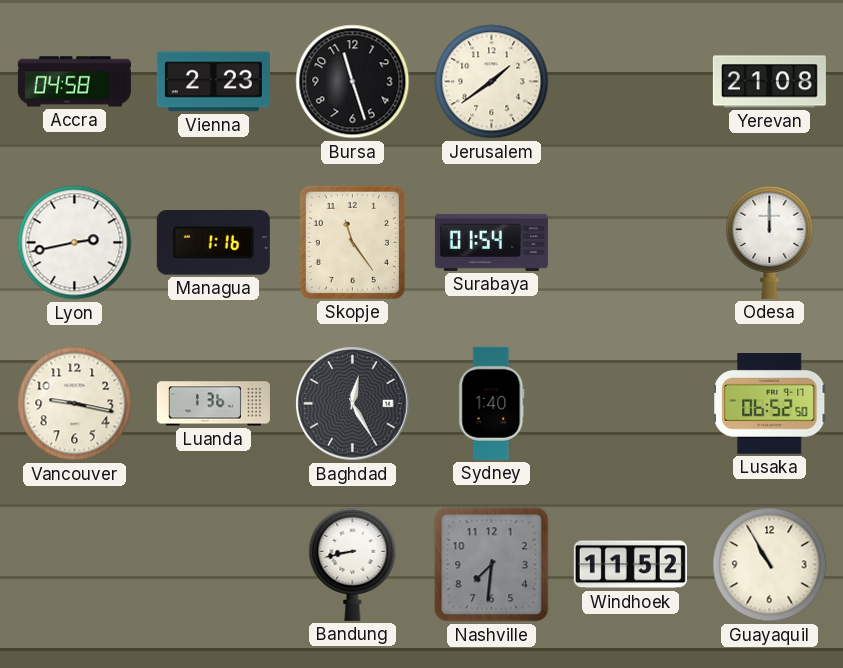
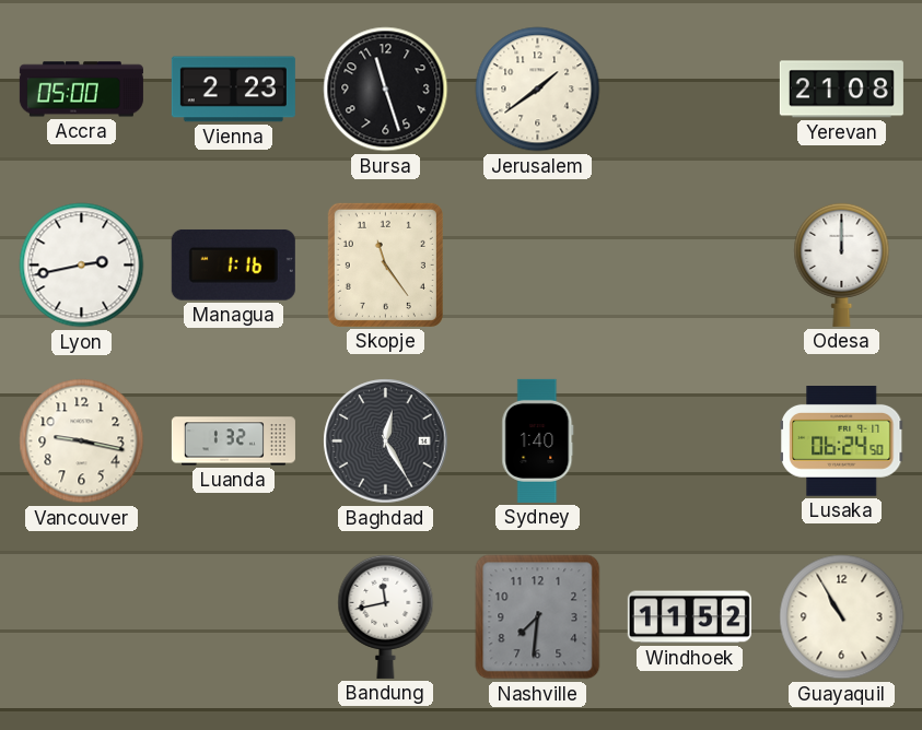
Accra: 04:58 -> 05:00
Surabaya: 01:54 -> none
Luanda: 1:36 -> 1:32
Lusaka: 06:52 -> 06:24
Bandung: 8:43 -> 11:43
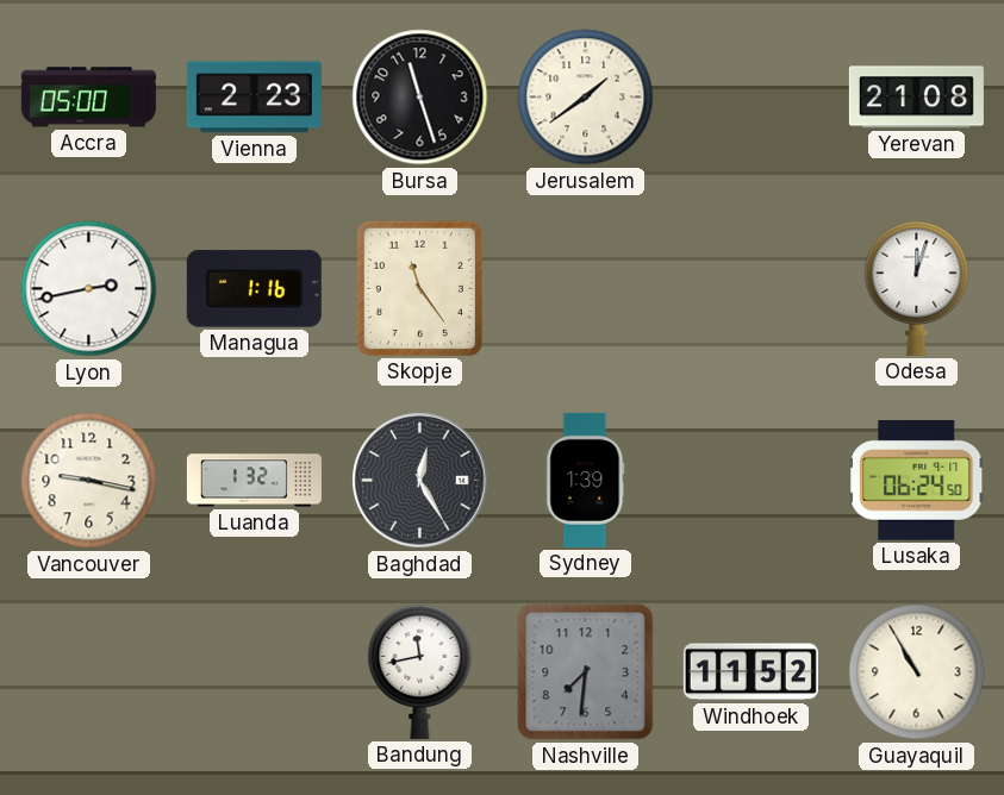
Odesa: 12:00 -> 12:03
Sydney: 1:40 -> 1:39
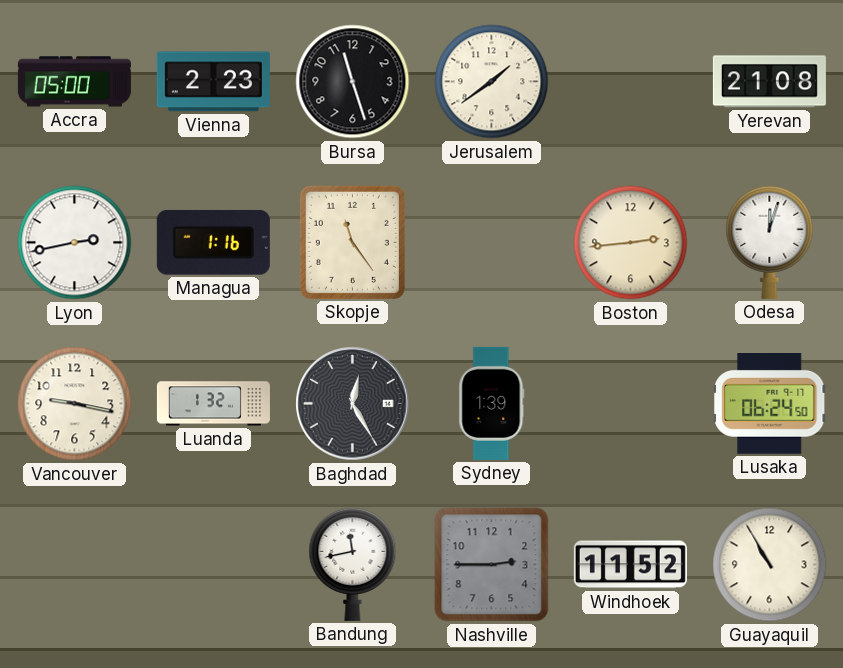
Boston: none -> 2:44
Nashville: 7:31 -> 2:45
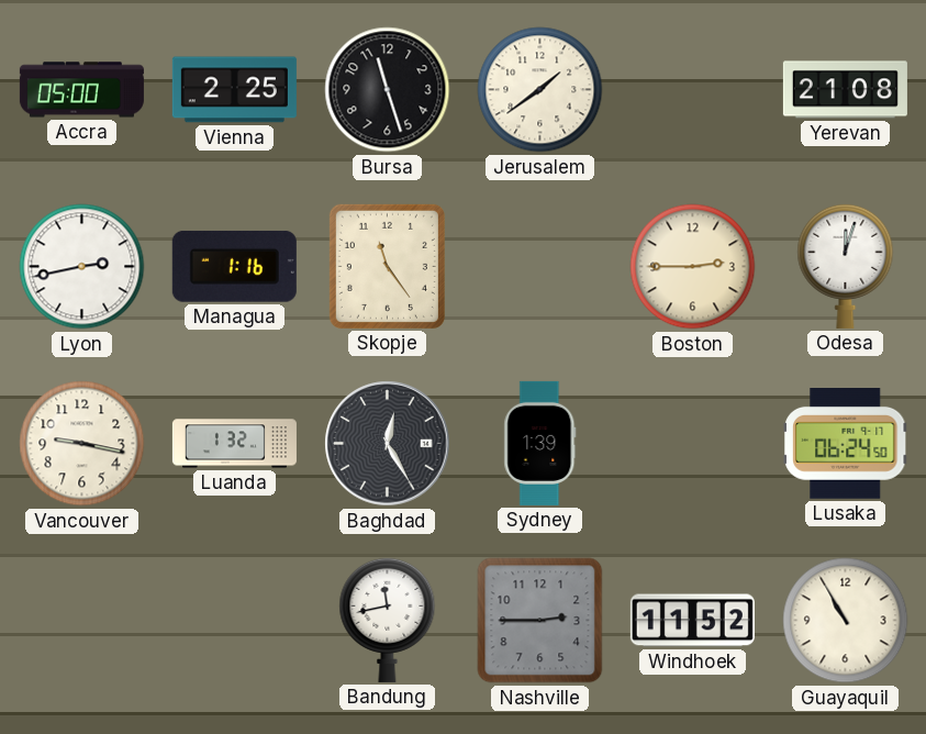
Vienna: 2:23 -> 2:25
Boston: 2:44 -> 2:45
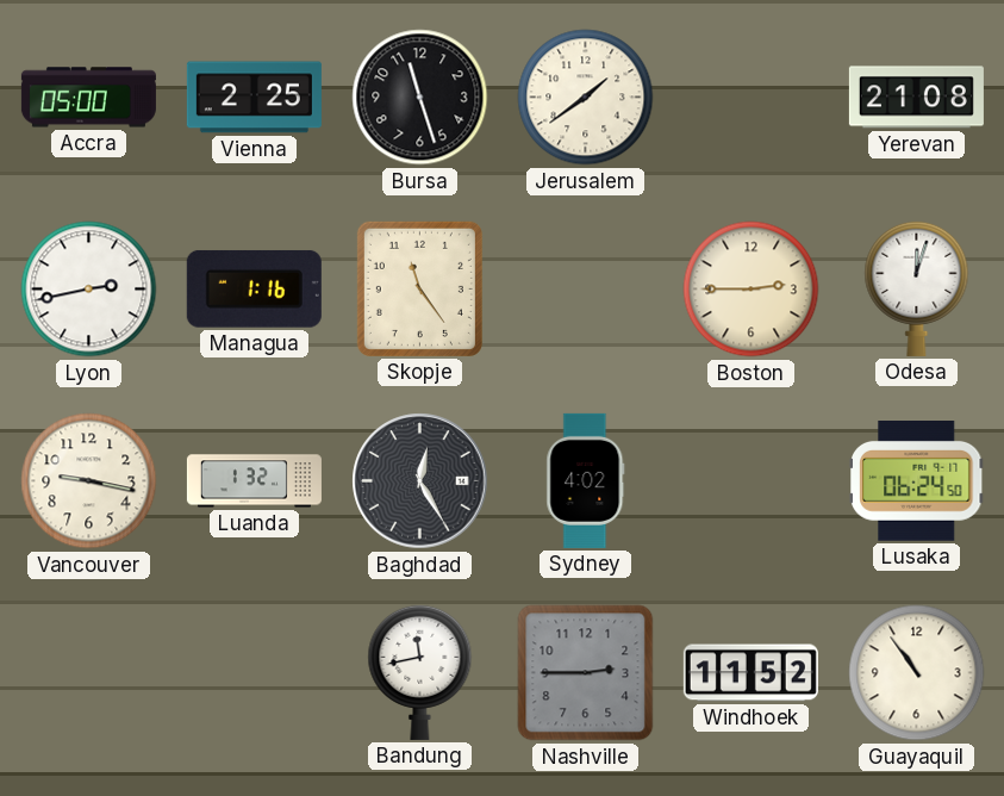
Sydney: 1:39 -> 4:02
Guayaquil: 10:55 -> 10:54
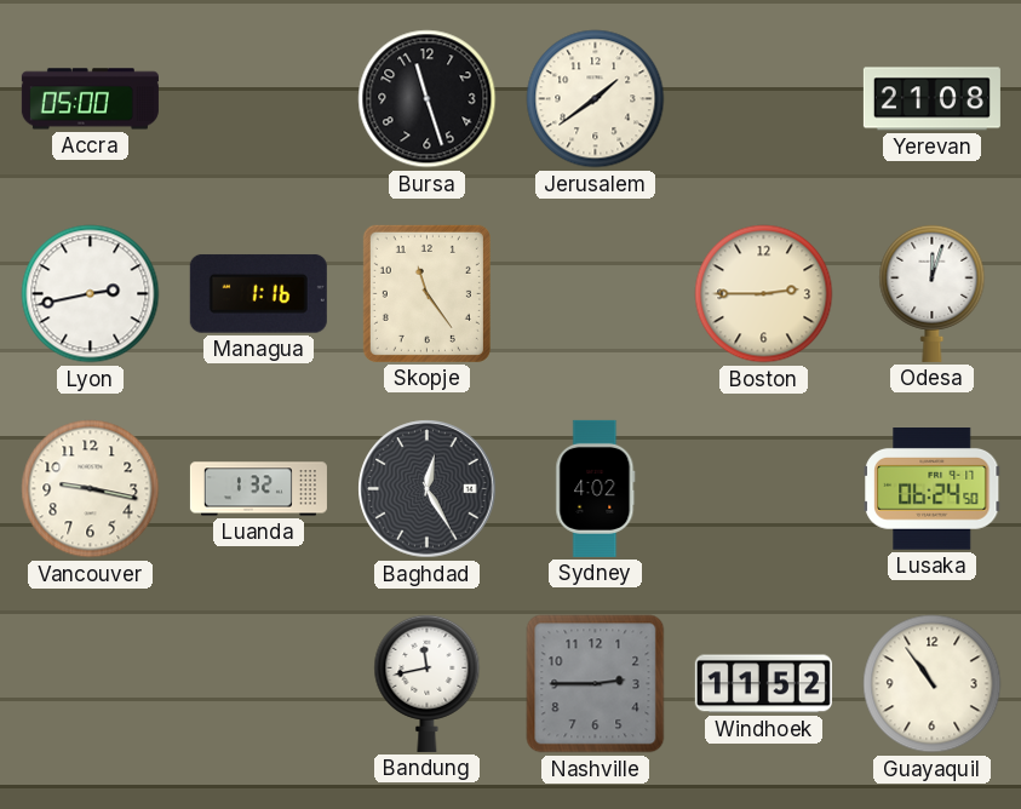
Vienna: 2:25 -> none
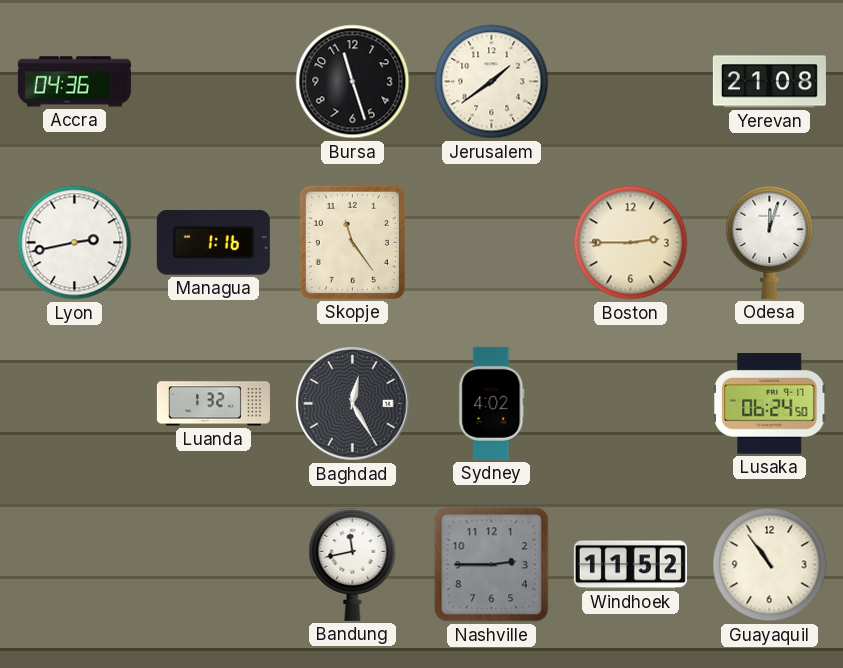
Accra: 05:00 -> 04:36
Vancouver: 9:17 -> none
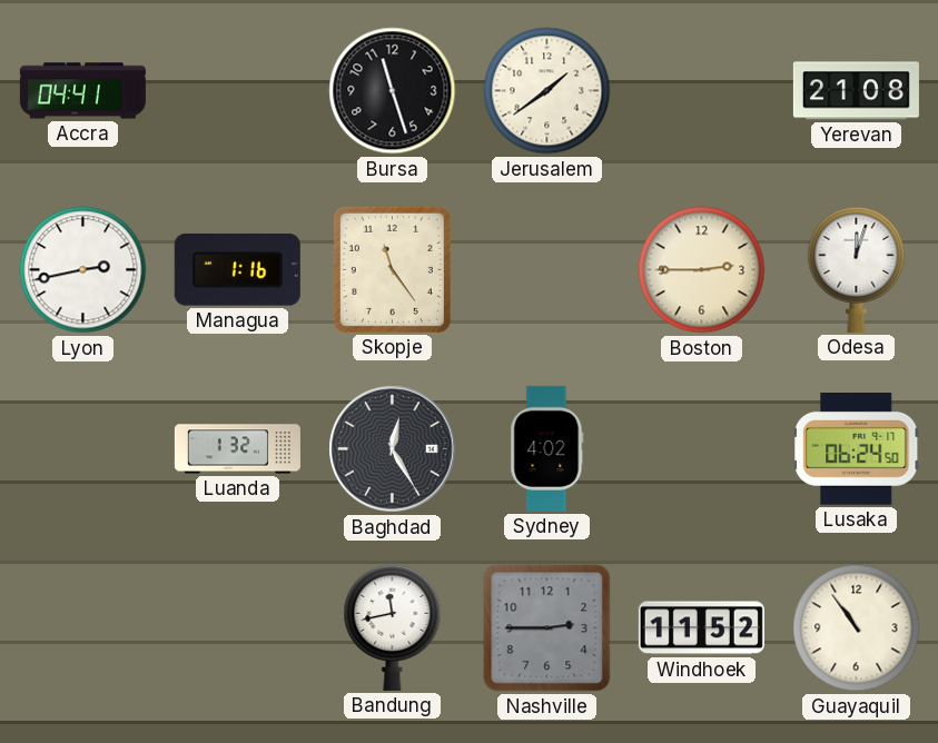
Accra: 04:36 -> 04:41
